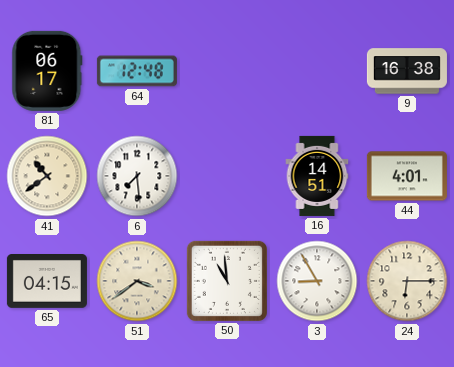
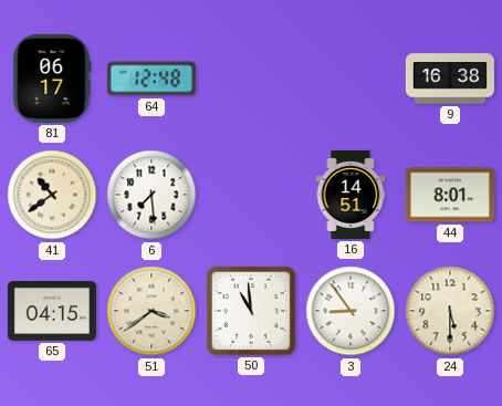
44: 4:01 -> 8:01
3: 8:55 -> 8:54
24: 6:15 -> 5:30
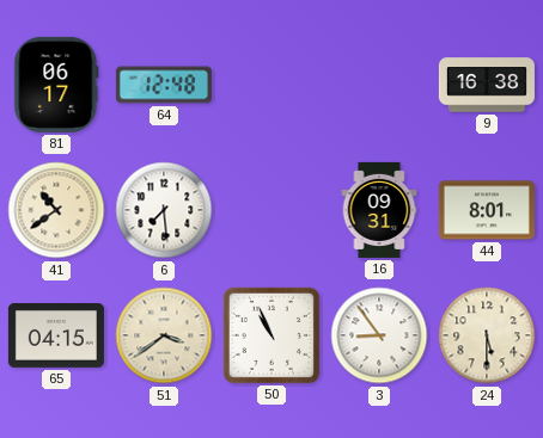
16: 14:51 -> 09:31
50: 10:59 -> 10:56
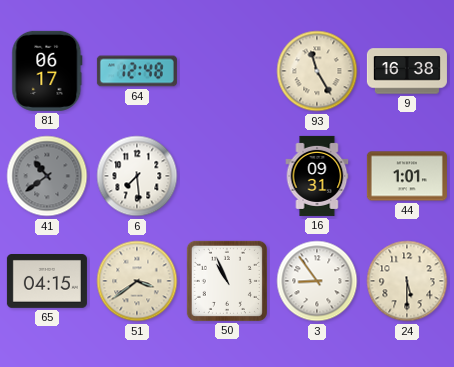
93: none -> 11:25
41 dial: cream -> grey
44: 8:01 -> 1:01
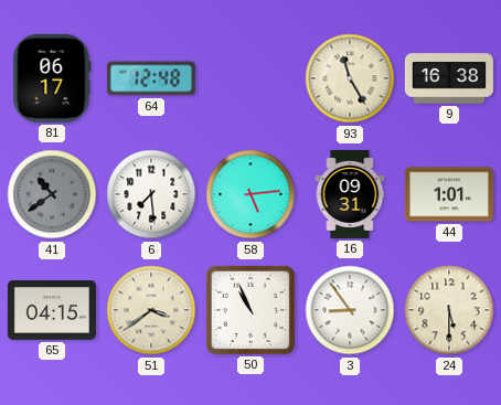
58: none -> 5:14
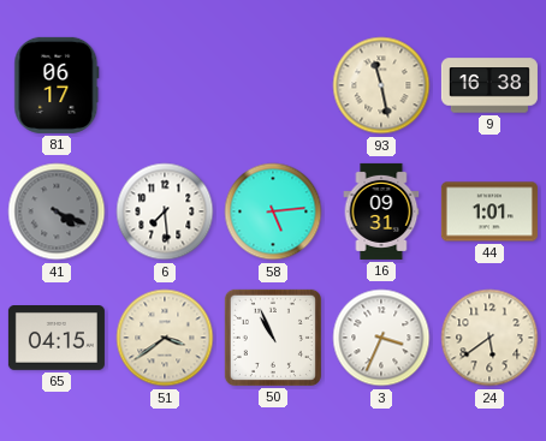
64: 12:48 -> none
93: 11:25 -> 11:28
41: 10:39 -> 4:19
3: 8:54 -> 3:34
24: 5:30 -> 5:39
